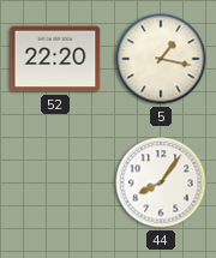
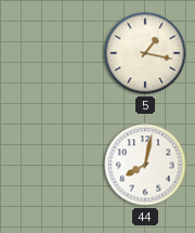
52: 22:20 -> none
44: 8:06 -> 8:02
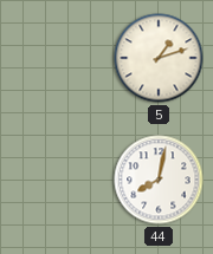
5: 1:17 -> 1:12
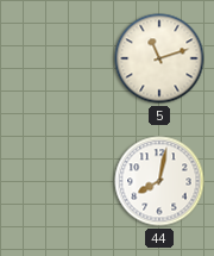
5: 1:12 -> 11:12
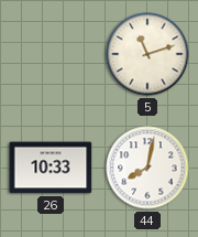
26: none -> 10:33
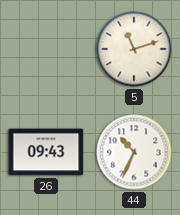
26: 10:33 -> 09:43
44: 8:02 -> 10:34
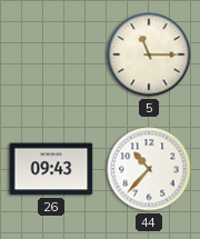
5: 11:12 -> 11:15
44: 10:34 -> 10:37
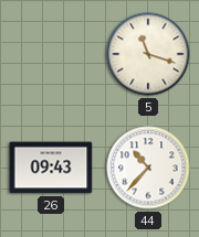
5: 11:15 -> 11:18
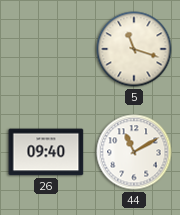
26: 09:43 -> 09:40
44: 10:37 -> 11:10
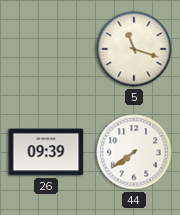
26: 09:40 -> 09:39
44: 11:10 -> 7:39
